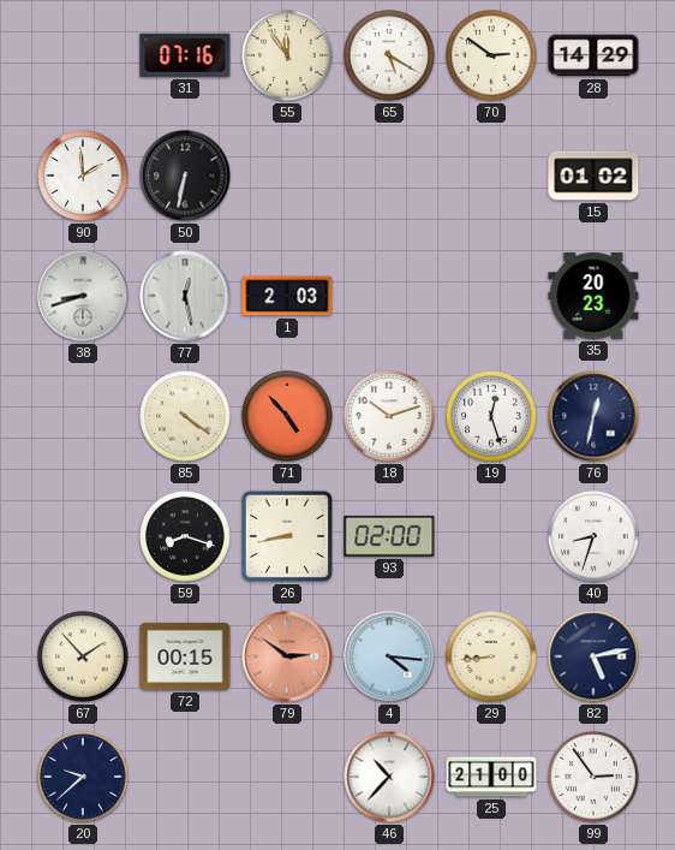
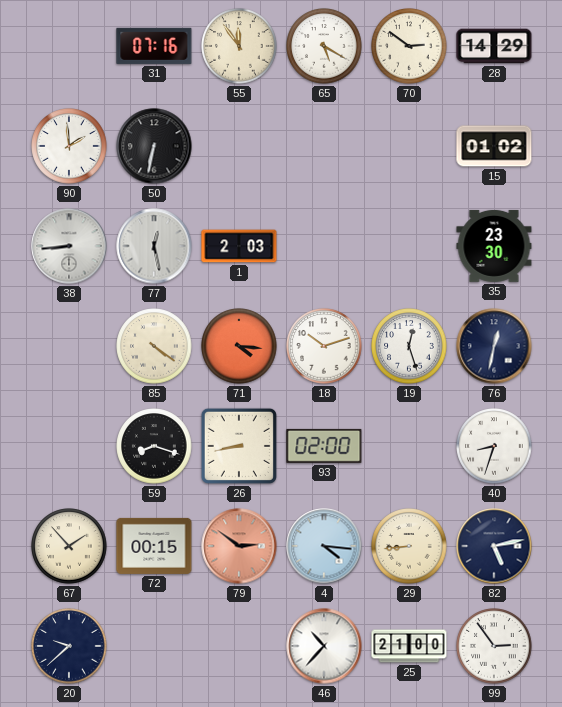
38: 8:42 -> 8:44
35: 20:23 -> 23:30
71: 4:53 -> 4:16
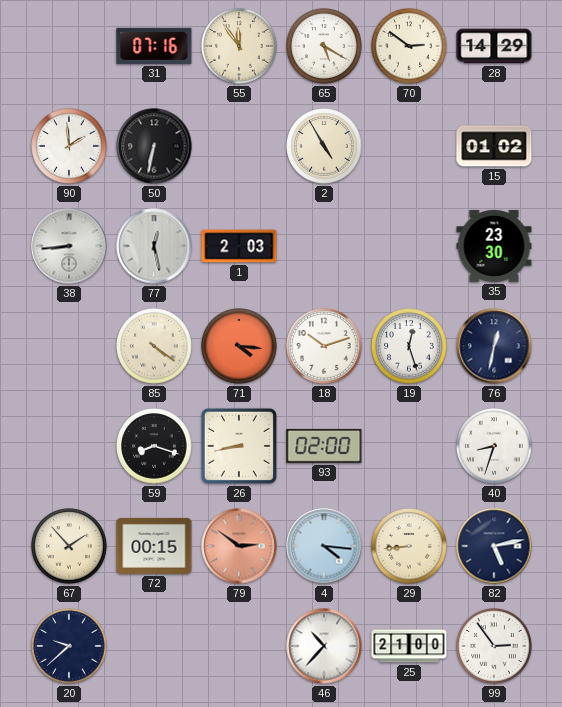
2: none -> 4:55
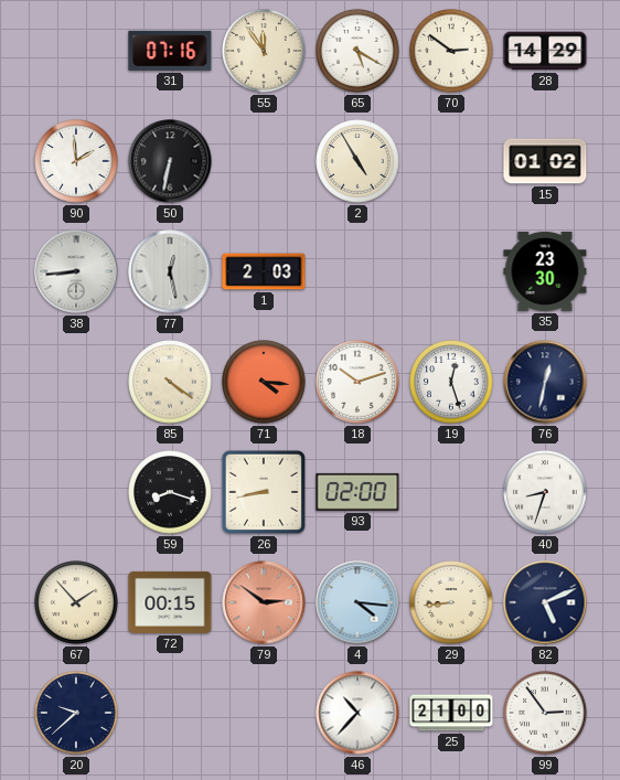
82: 5:13 -> 5:11
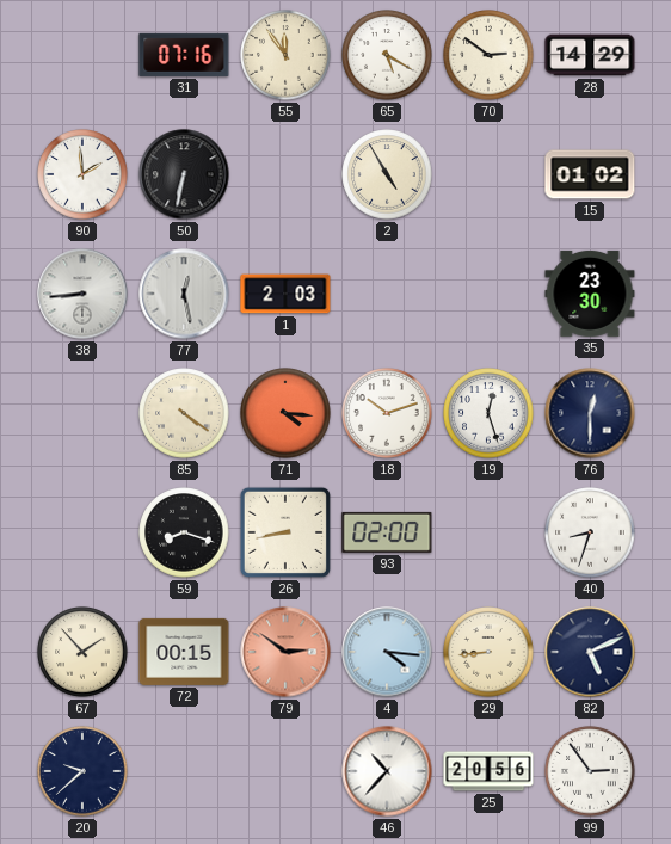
76: 12:32 -> 12:30
25: 21:00 -> 20:56
